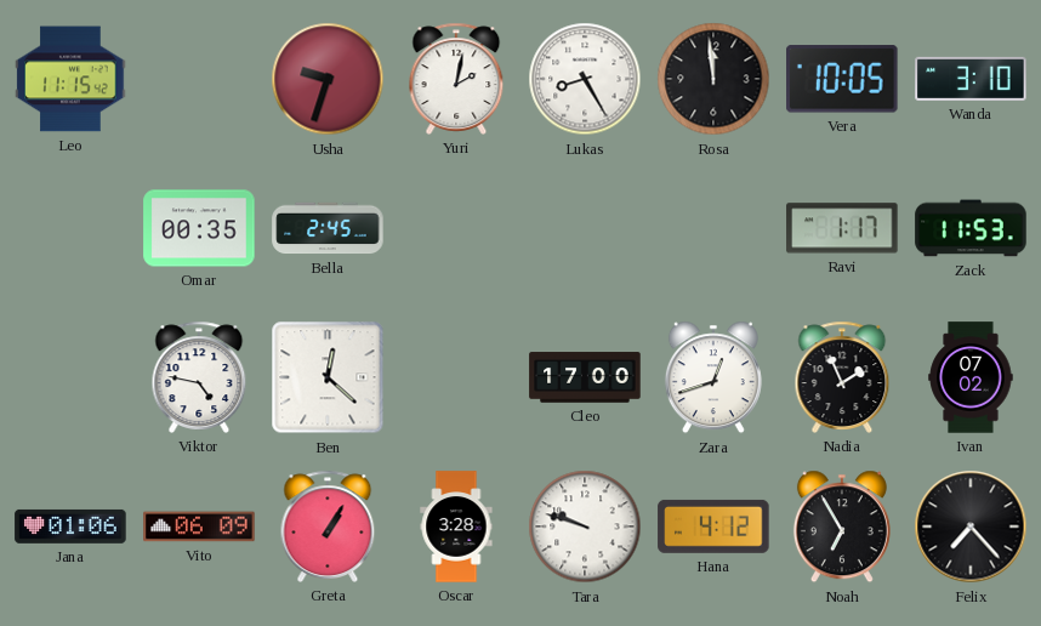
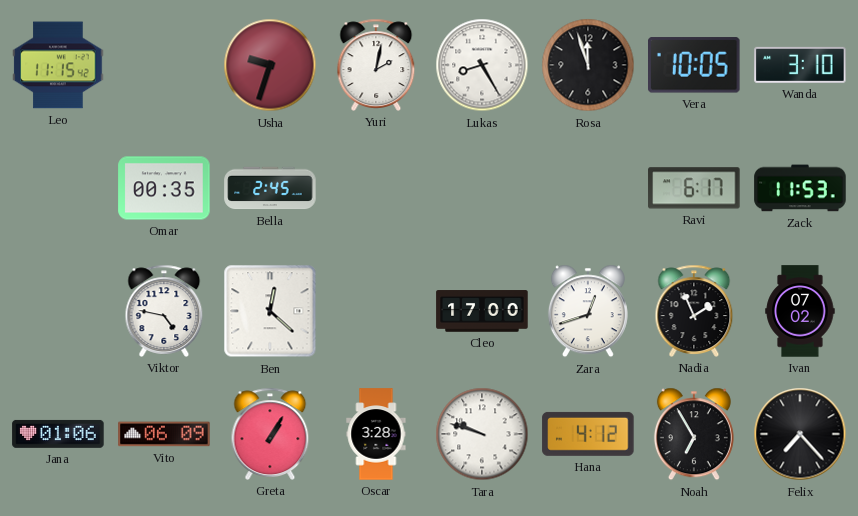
Rosa: 11:59 -> 11:57
Ravi: 1:17 -> 6:17
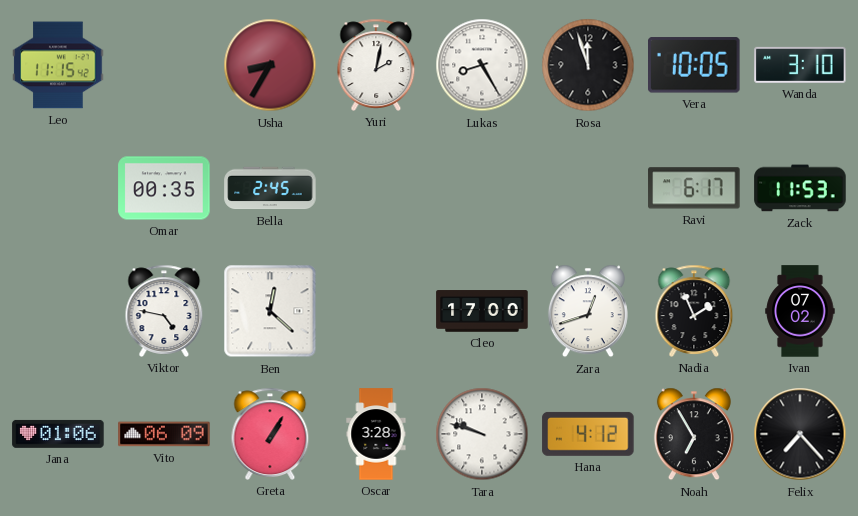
Usha: 9:33 -> 8:35
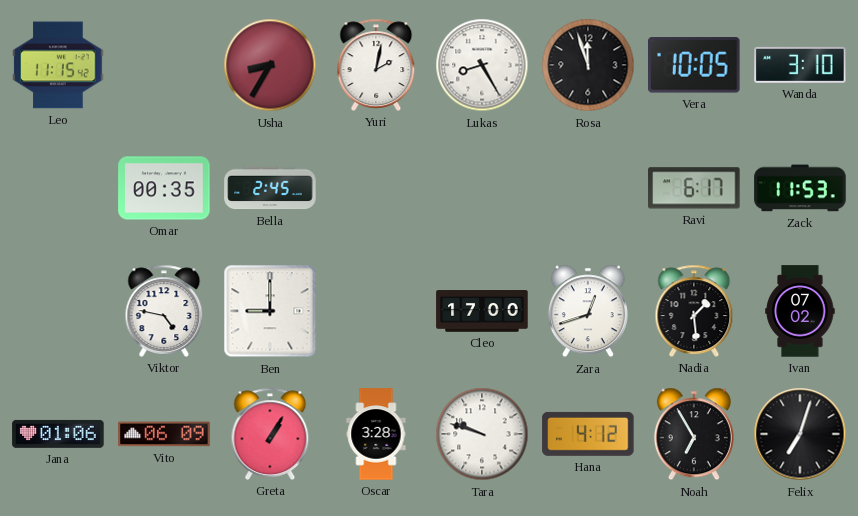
Ben: 12:22 -> 9:00
Nadia: 1:56 -> 1:29
Felix: 7:23 -> 7:03
